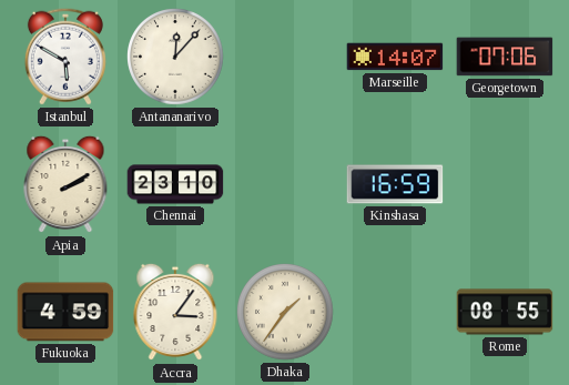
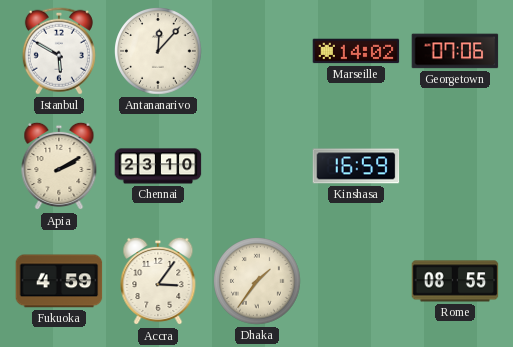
Marseille: 14:07 -> 14:02
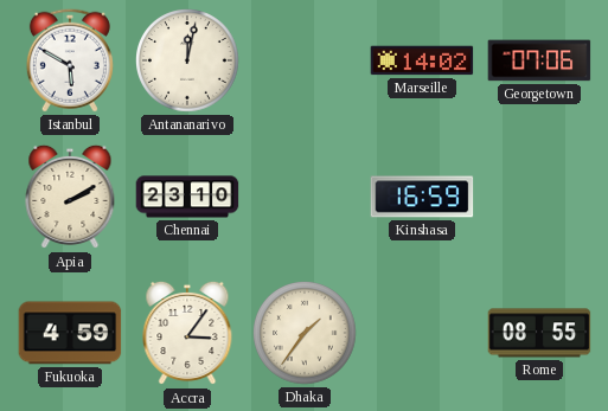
Antananarivo: 12:07 -> 12:02
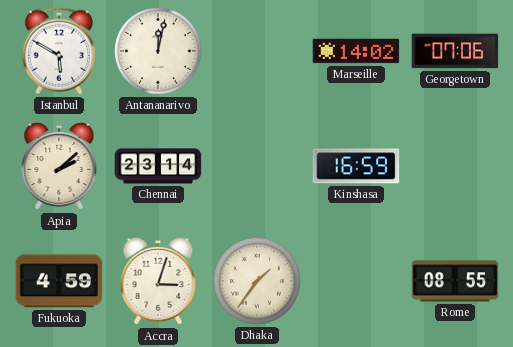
Apia: 2:10 -> 2:08
Chennai: 23:10 -> 23:14
Accra: 3:06 -> 3:03
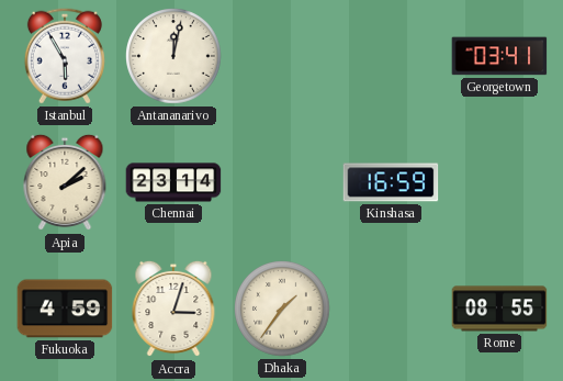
Istanbul: 5:50 -> 5:55
Marseille: 14:02 -> none
Georgetown: 07:06 -> 03:41
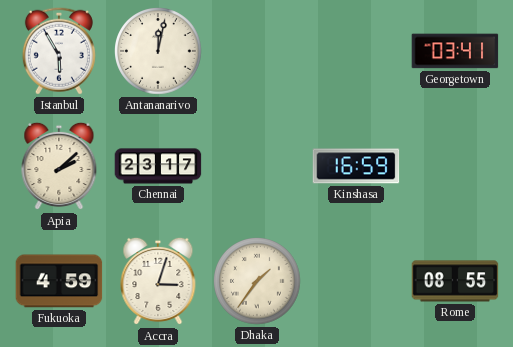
Chennai: 23:14 -> 23:17
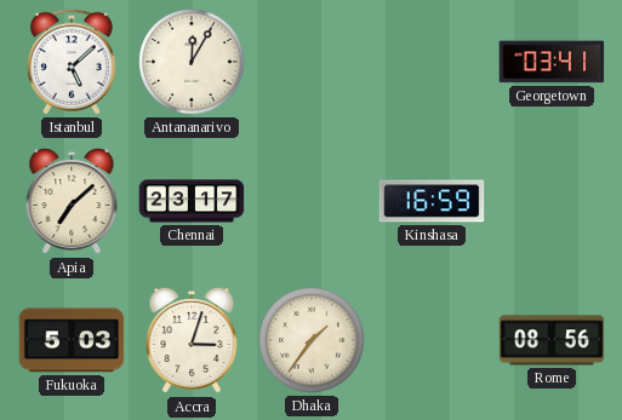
Istanbul: 5:55 -> 5:08
Antananarivo: 12:02 -> 12:05
Apia: 2:08 -> 7:08
Fukuoka: 4:59 -> 5:03
Rome: 08:55 -> 08:56
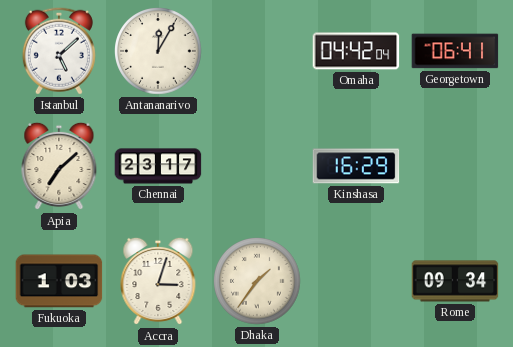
Omaha: none -> 04:42
Georgetown: 03:41 -> 06:41
Kinshasa: 16:59 -> 16:29
Fukuoka: 5:03 -> 1:03
Rome: 08:56 -> 09:34
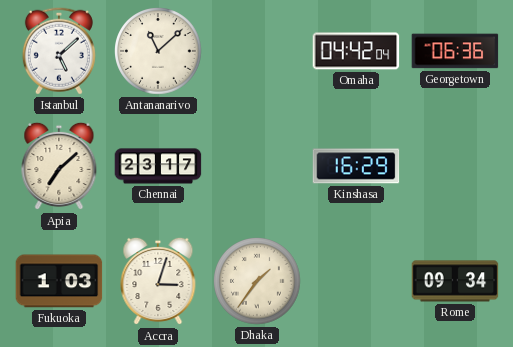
Antananarivo: 12:05 -> 11:08
Georgetown: 06:41 -> 06:36
